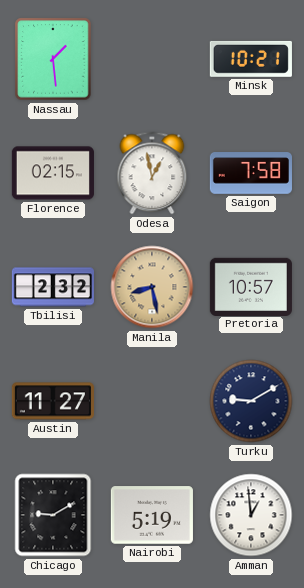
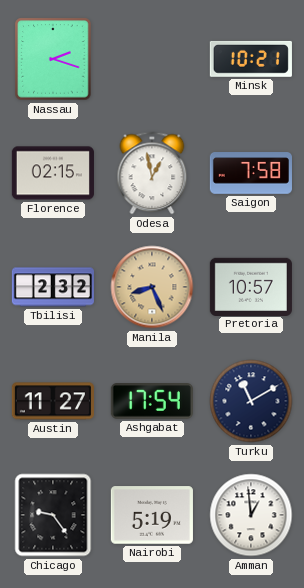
Nassau: 1:29 -> 2:18
Manila: 8:28 -> 8:26
Ashgabat: none -> 17:54
Turku: 9:10 -> 11:10
Chicago: 9:10 -> 9:24
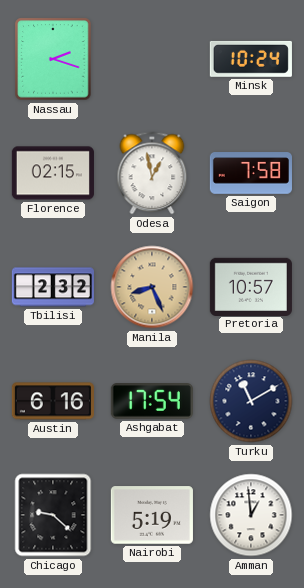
Minsk: 10:21 -> 10:24
Austin: 11:27 -> 6:16
Chicago: 9:24 -> 9:22
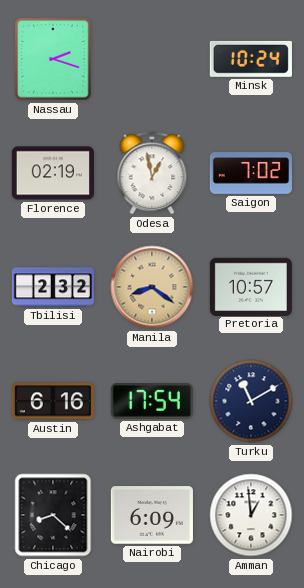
Florence: 02:15 -> 02:19
Saigon: 7:58 -> 7:02
Manila: 8:26 -> 8:21
Chicago: 9:22 -> 8:22
Nairobi: 5:19 -> 6:09
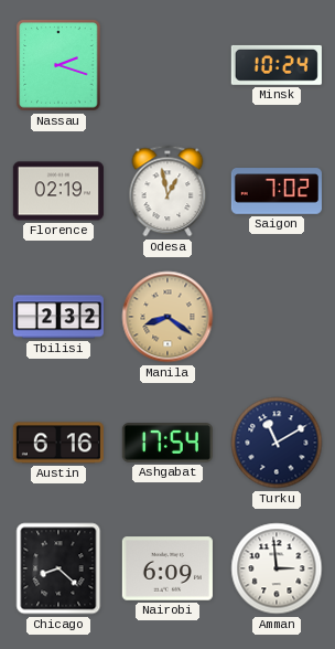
Pretoria: 10:57 -> none
Amman: 12:59 -> 2:59
